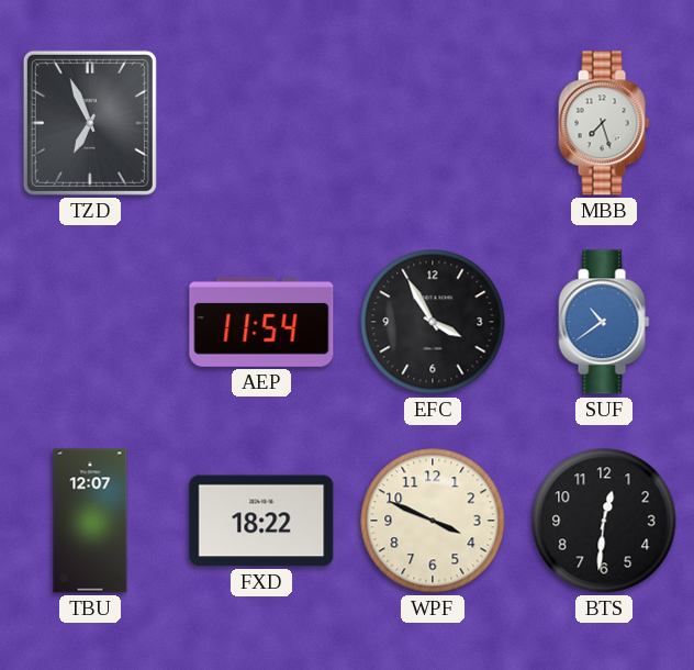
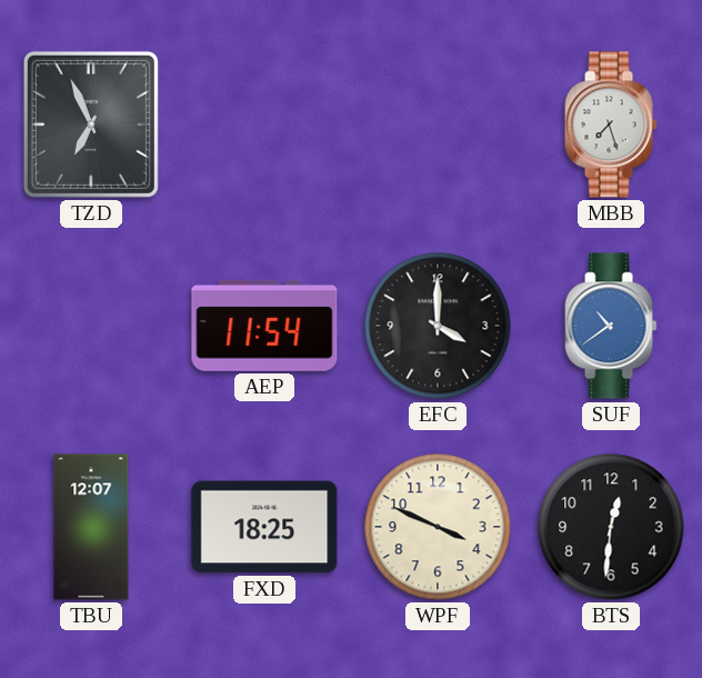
EFC: 3:55 -> 4:00
FXD: 18:22 -> 18:25
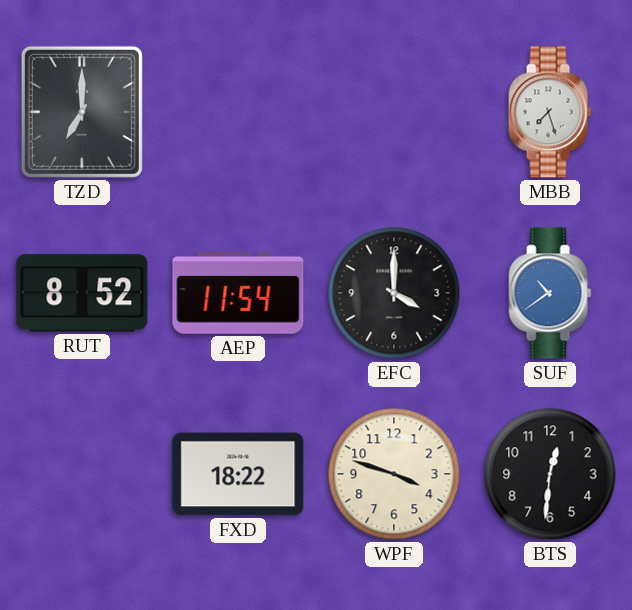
TZD: 6:56 -> 7:00
RUT: none -> 8:52
TBU: 12:07 -> none
FXD: 18:25 -> 18:22
WPF: 3:49 -> 3:48
